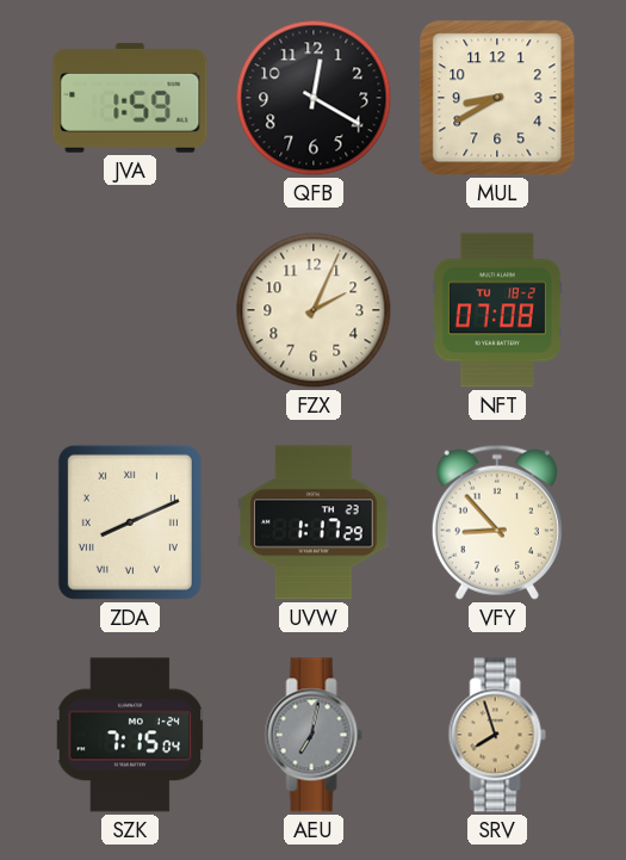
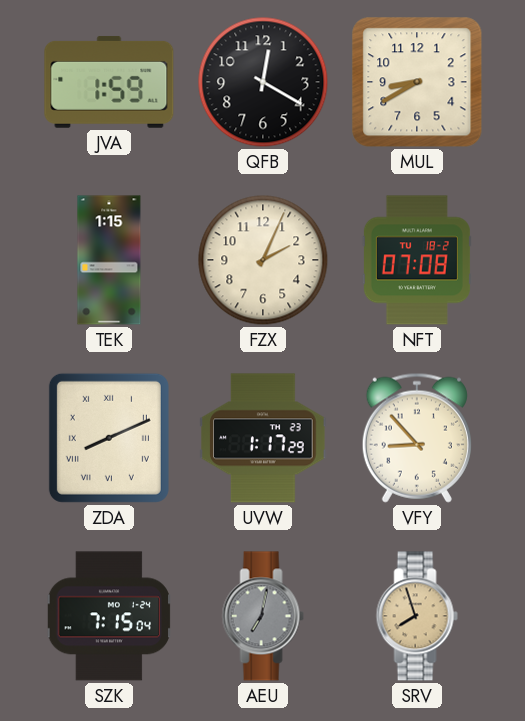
TEK: none -> 1:15
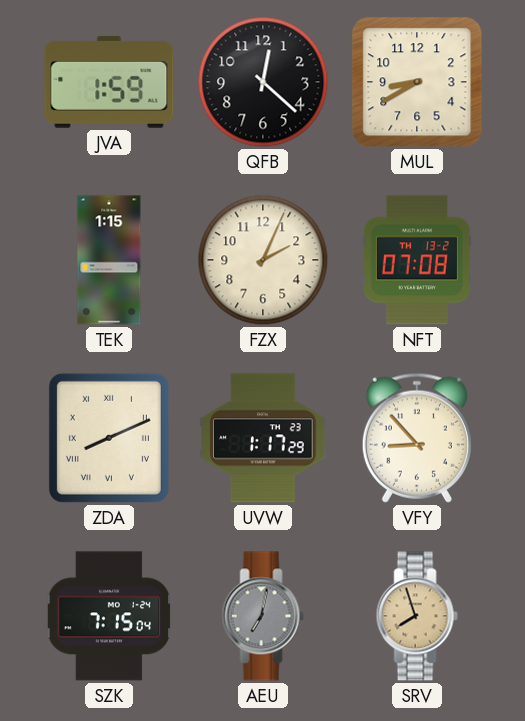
QFB: 12:20 -> 12:22
NFT date: TU 18-2 -> TH 13-2
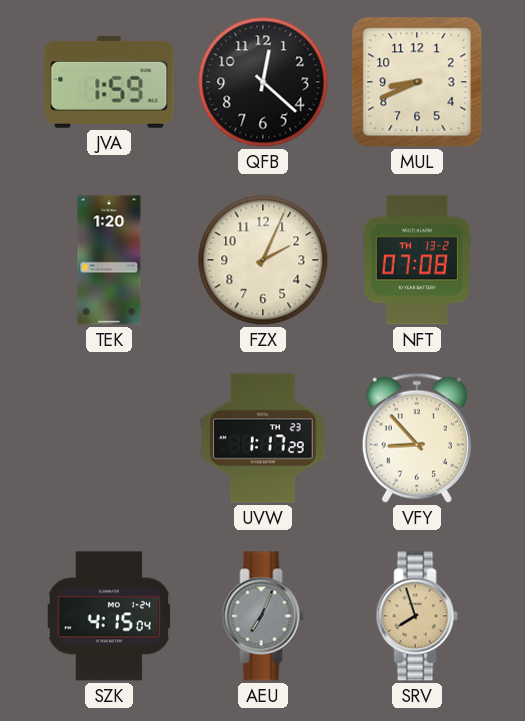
MUL: 8:40 -> 8:41
TEK: 1:15 -> 1:20
ZDA: 8:11 -> none
SZK: 7:15 -> 4:15
AEU: 7:02 -> 7:04
